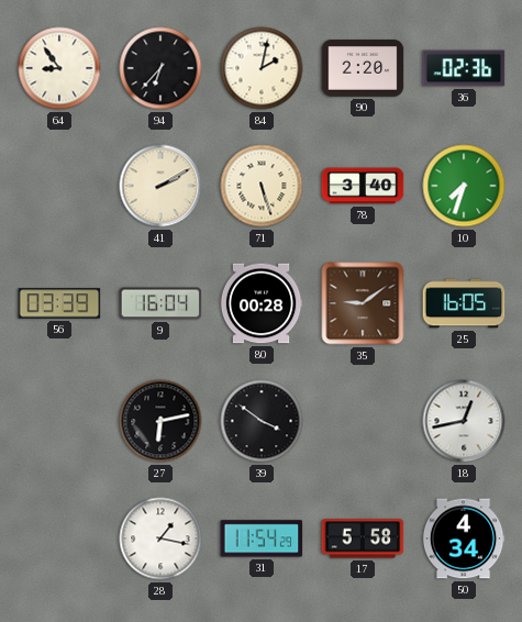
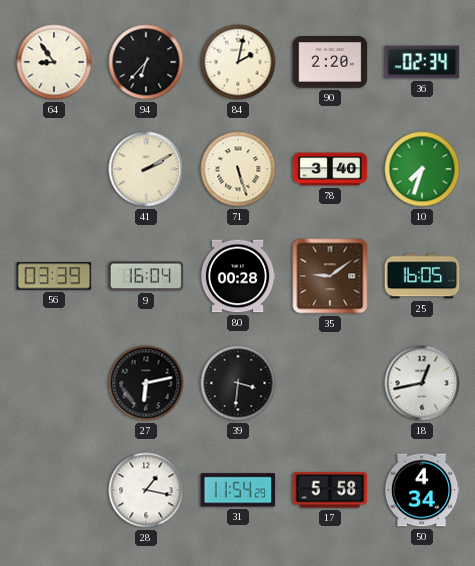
36: 02:36 -> 02:34
39: 3:51 -> 3:31
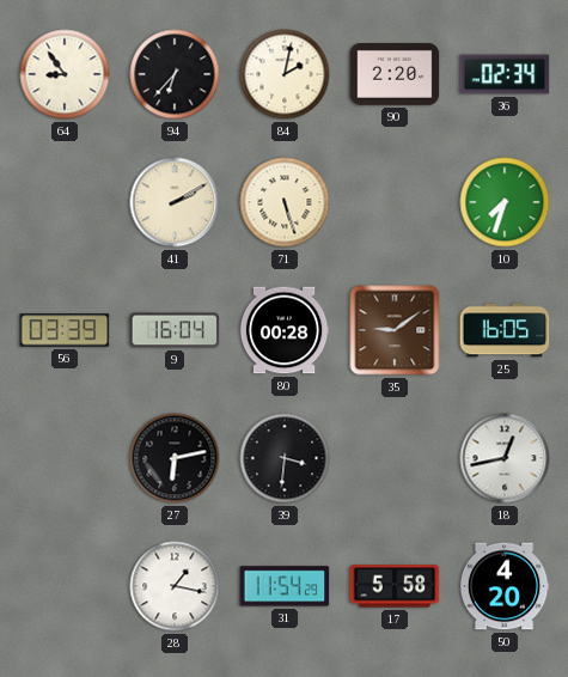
78: 3:40 -> none
50: 4:34 -> 4:20
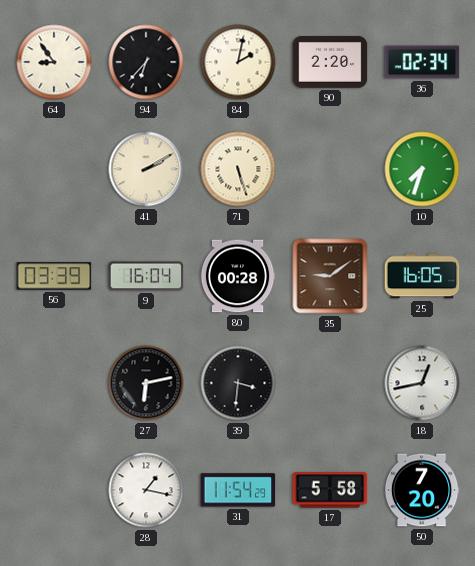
50: 4:20 -> 7:20
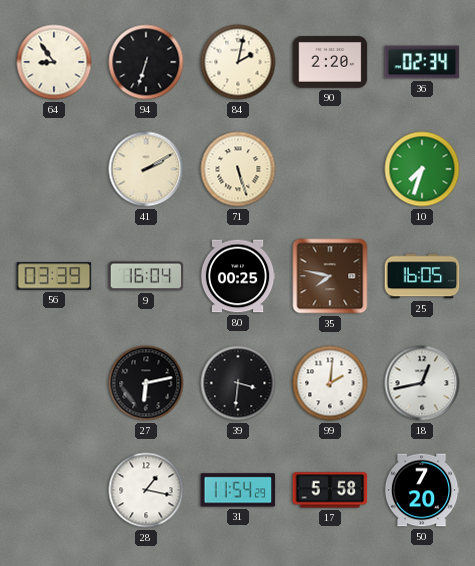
94: 6:37 -> 6:33
80: 00:28 -> 00:25
35: 9:09 -> 7:47
99: none -> 2:01
